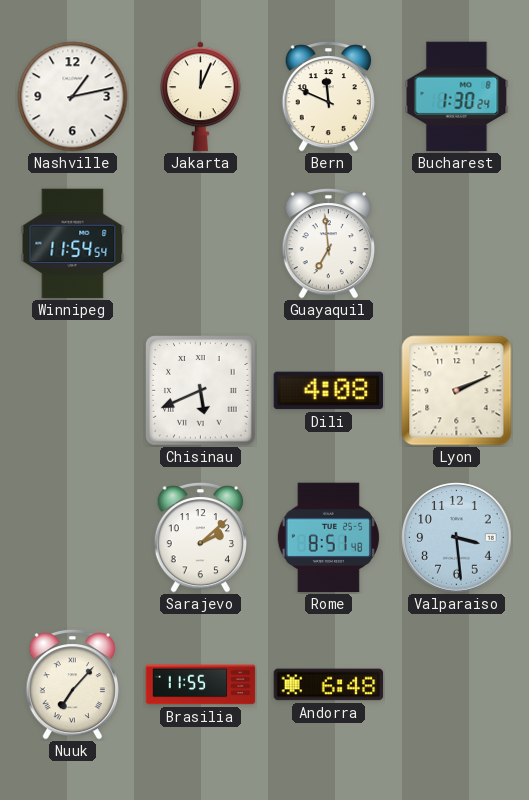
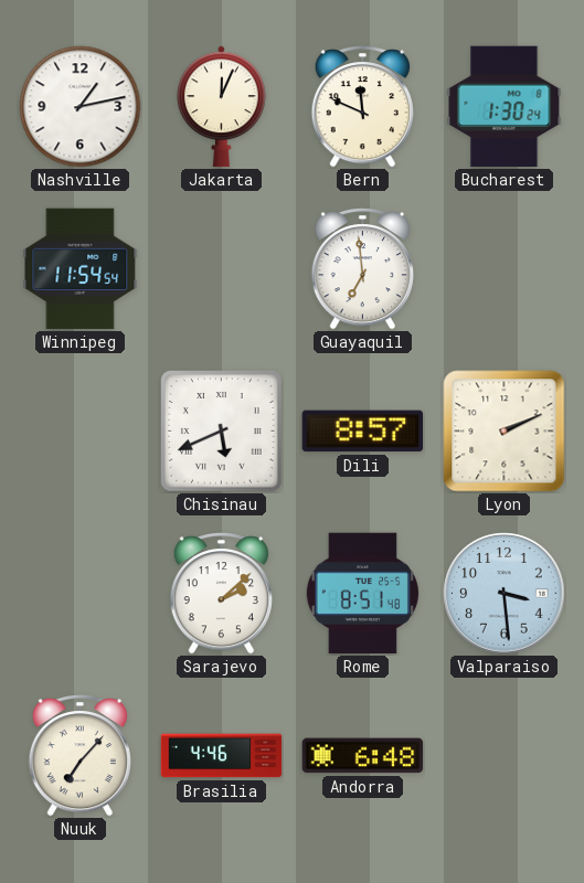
Dili: 4:08 -> 8:57
Brasilia: 11:55 -> 4:46
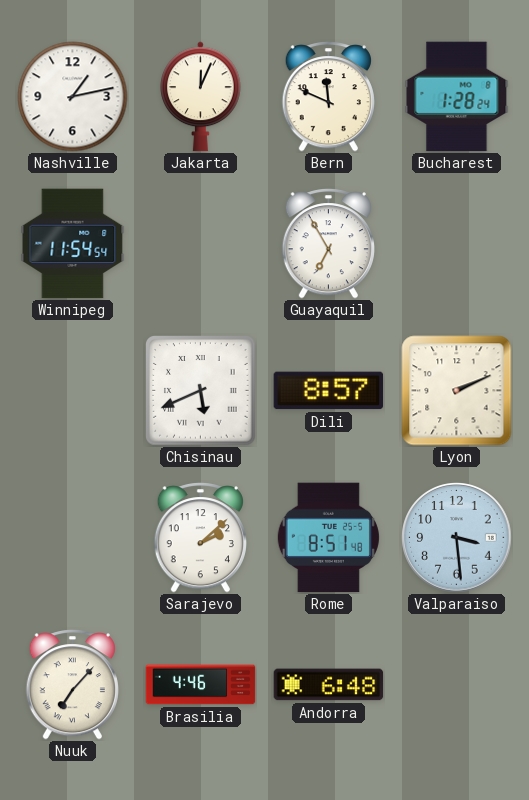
Bucharest: 1:30 -> 1:28
Guayaquil: 6:59 -> 6:55
